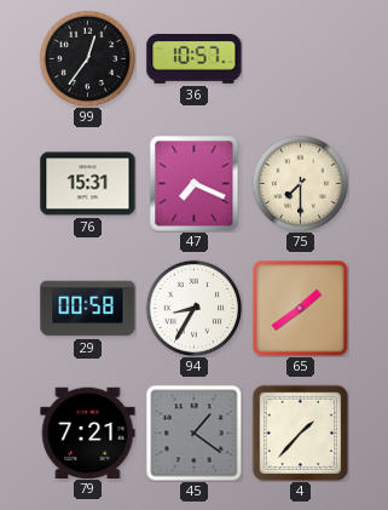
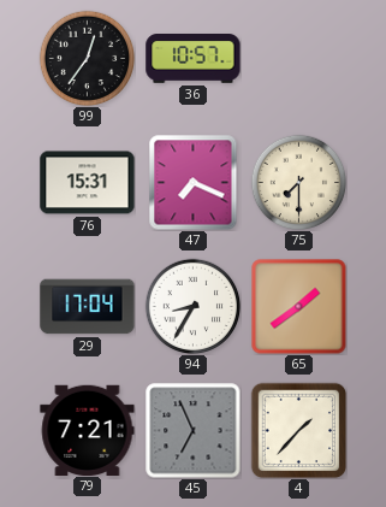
29: 00:58 -> 17:04
45: 1:21 -> 6:56
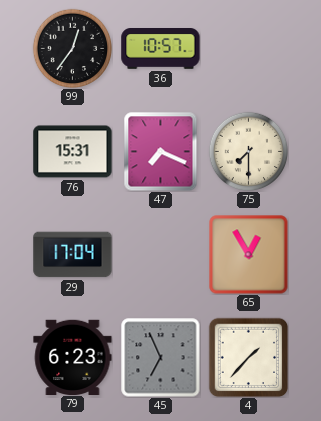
94: 8:35 -> none
65: 1:39 -> 12:55
79: 7:21 -> 6:23
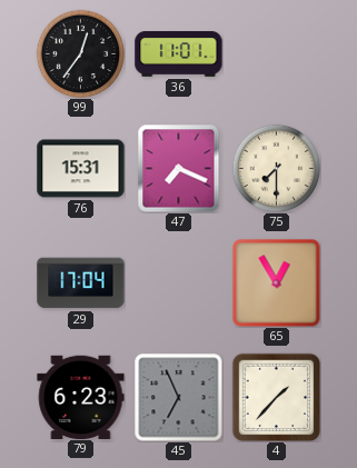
36: 10:57 -> 11:01
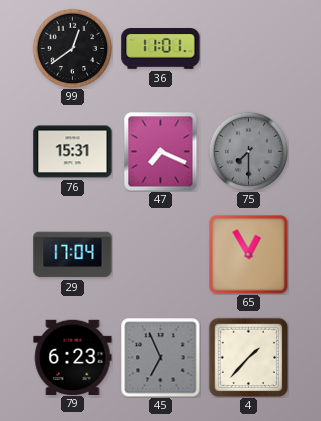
99: 12:36 -> 12:39
75 dial: cream -> grey
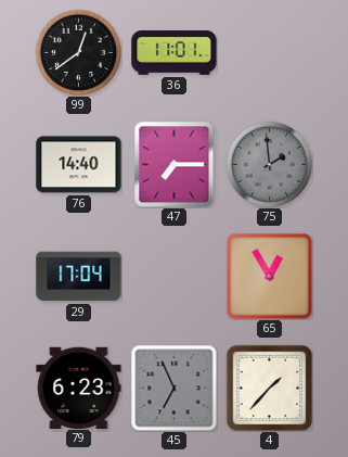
76: 15:31 -> 14:40
47: 7:19 -> 7:15
75: 7:30 -> 1:59
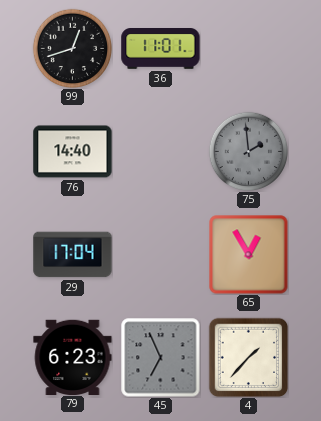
99: 12:39 -> 12:42
47: 7:15 -> none
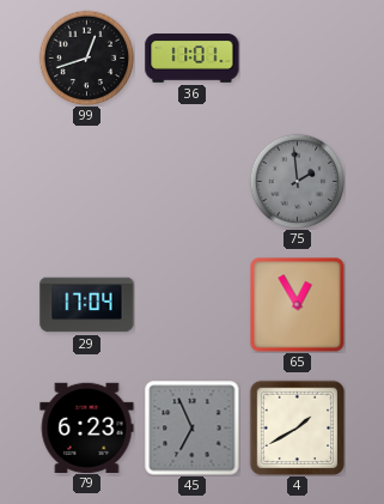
76: 14:40 -> none
4: 1:37 -> 1:40
